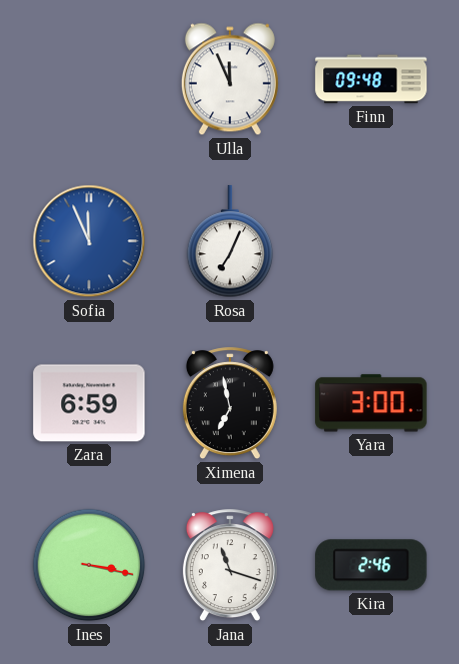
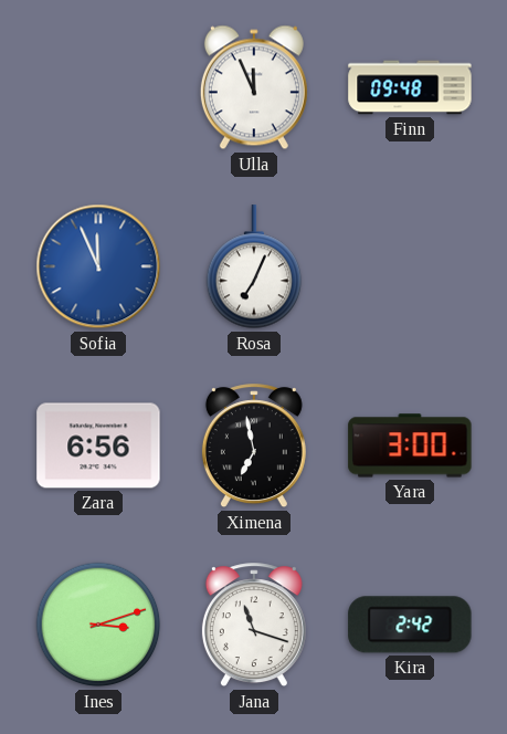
Zara: 6:59 -> 6:56
Ines: 3:17 -> 3:12
Kira: 2:46 -> 2:42
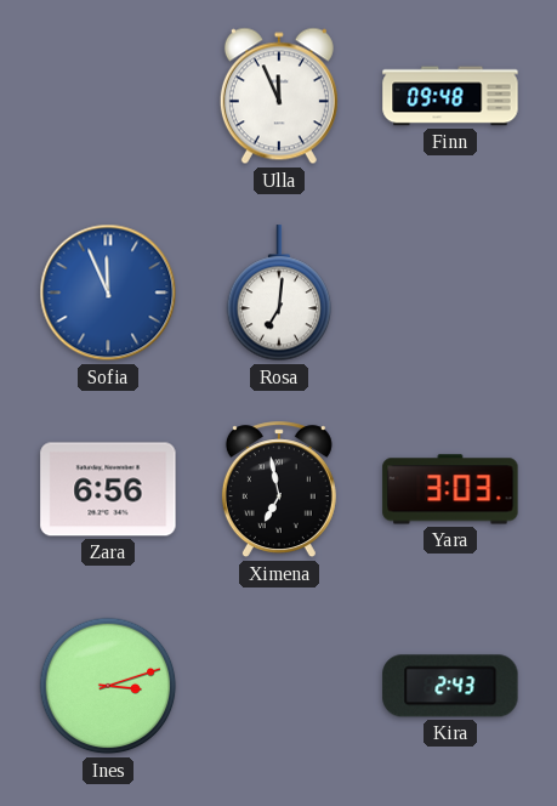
Rosa: 7:04 -> 7:01
Yara: 3:00 -> 3:03
Jana: 11:18 -> none
Kira: 2:42 -> 2:43
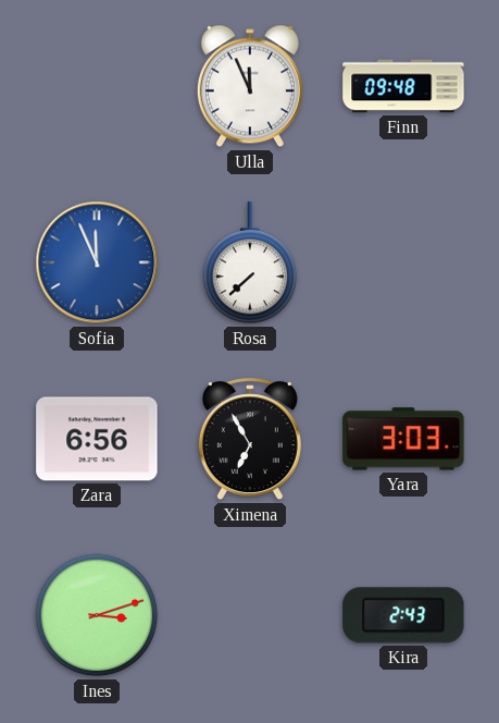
Rosa: 7:01 -> 7:38
Ximena: 6:58 -> 6:55
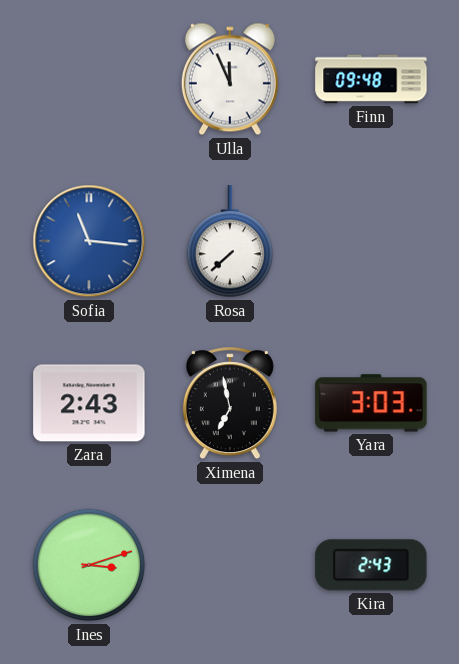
Sofia: 11:56 -> 11:16
Zara: 6:56 -> 2:43
Ximena: 6:55 -> 6:58
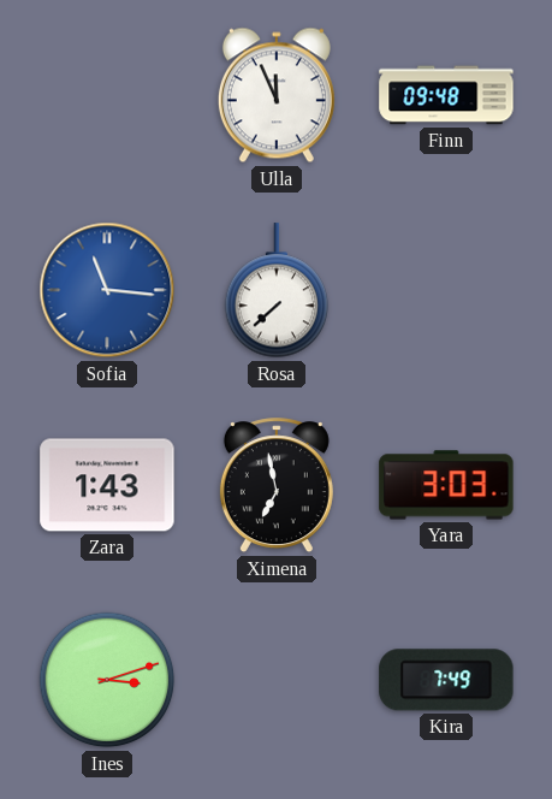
Zara: 2:43 -> 1:43
Kira: 2:43 -> 7:49
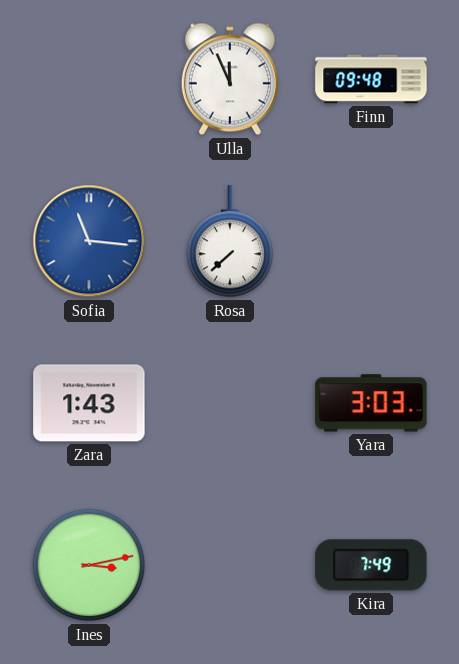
Ximena: 6:58 -> none
Ines: 3:12 -> 3:13
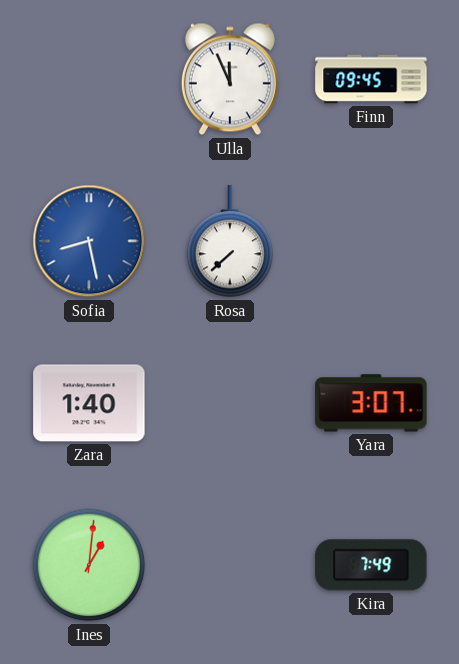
Finn: 09:48 -> 09:45
Sofia: 11:16 -> 8:28
Zara: 1:43 -> 1:40
Yara: 3:03 -> 3:07
Ines: 3:13 -> 1:01
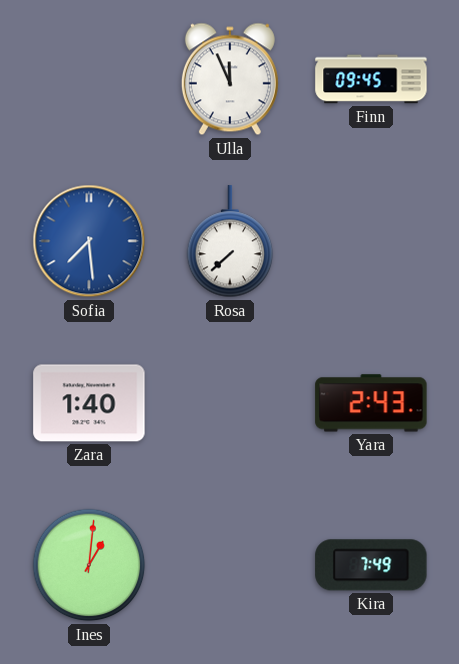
Sofia: 8:28 -> 7:29
Yara: 3:07 -> 2:43
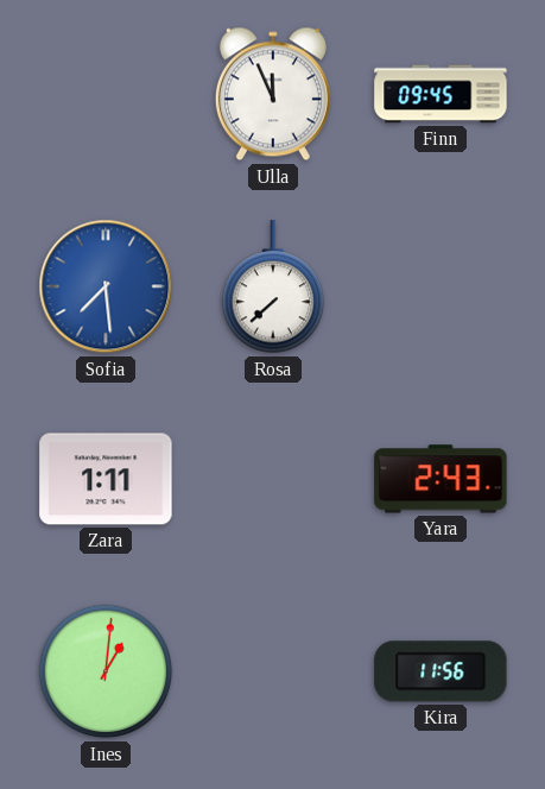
Zara: 1:40 -> 1:11
Kira: 7:49 -> 11:56
